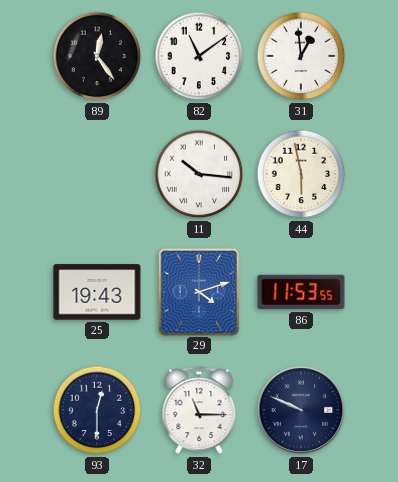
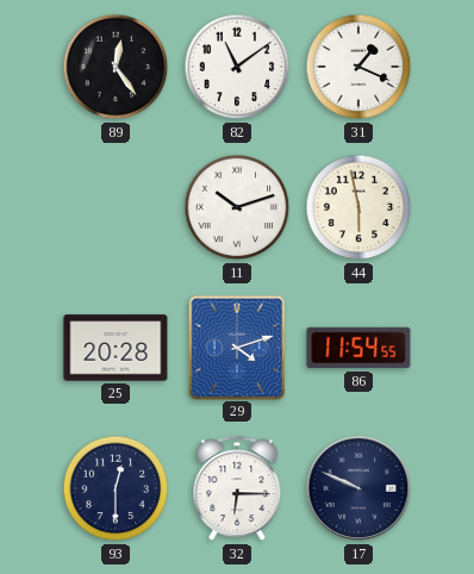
31: 12:59 -> 1:19
11: 10:16 -> 10:12
25: 19:43 -> 20:28
86: 11:53 -> 11:54
32: 11:15 -> 6:15
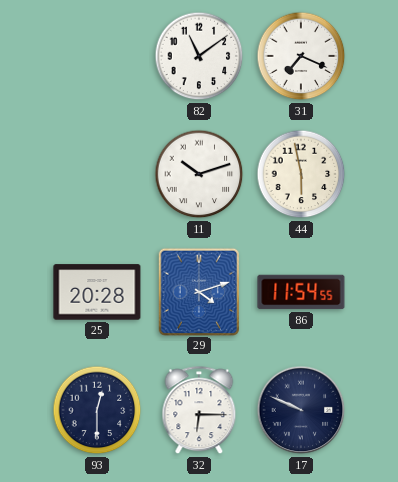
89: 12:24 -> none
31: 1:19 -> 7:19
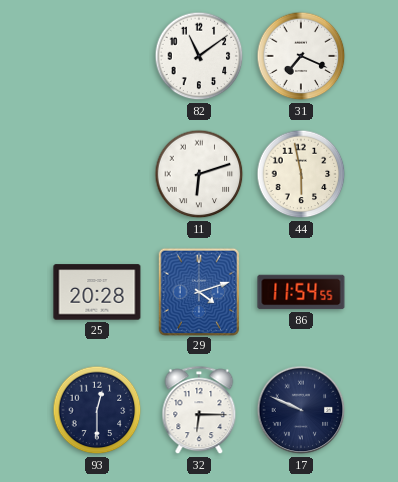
11: 10:12 -> 6:12
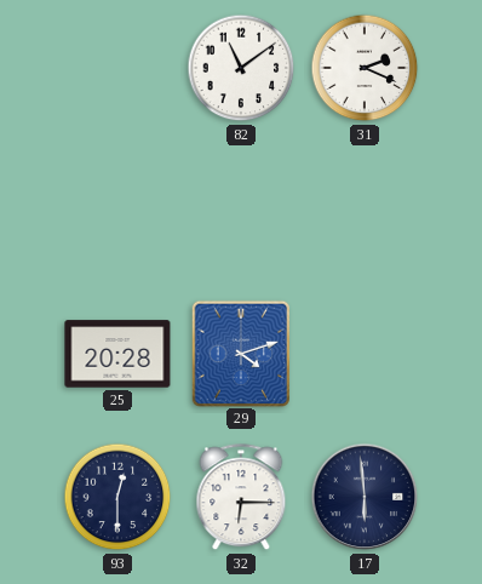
31: 7:19 -> 2:19
11: 6:12 -> none
44: 5:58 -> none
86: 11:54 -> none
17: 9:49 -> 5:59
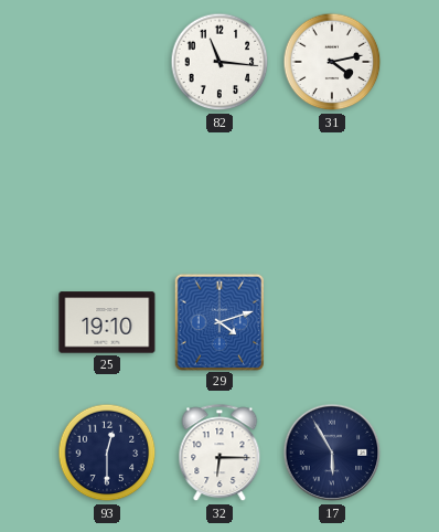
82: 11:09 -> 11:16
31: 2:19 -> 4:13
25: 20:28 -> 19:10
17: 5:59 -> 5:55
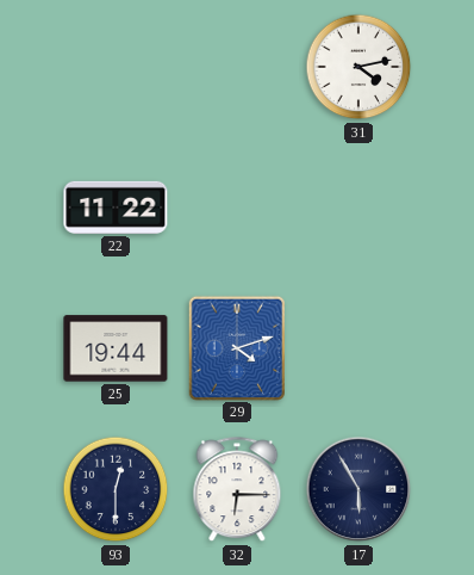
82: 11:16 -> none
22: none -> 11:22
25: 19:10 -> 19:44
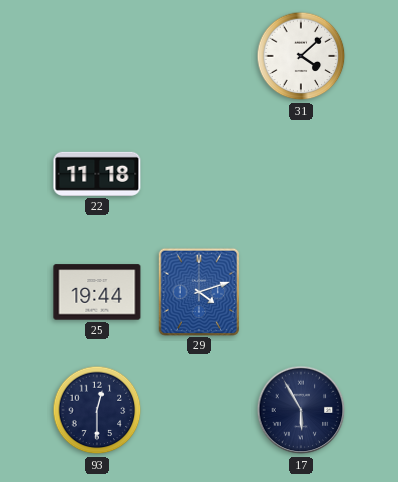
31: 4:13 -> 4:08
22: 11:22 -> 11:18
32: 6:15 -> none
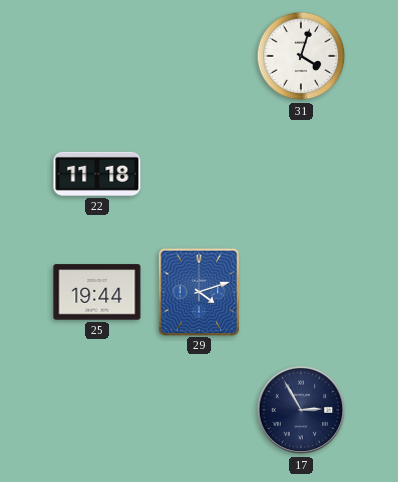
31: 4:08 -> 4:03
93: 12:30 -> none
17: 5:55 -> 2:55
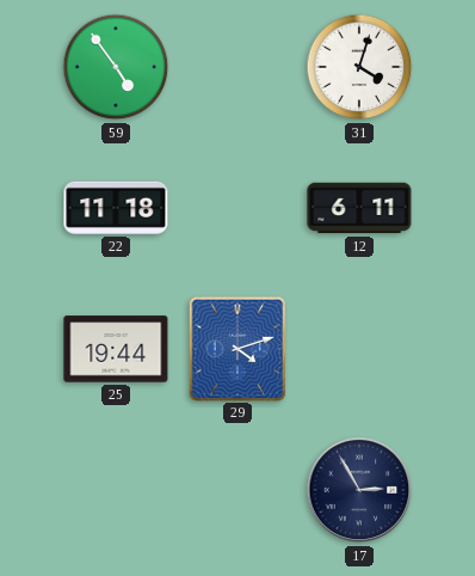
59: none -> 4:54
12: none -> 6:11
